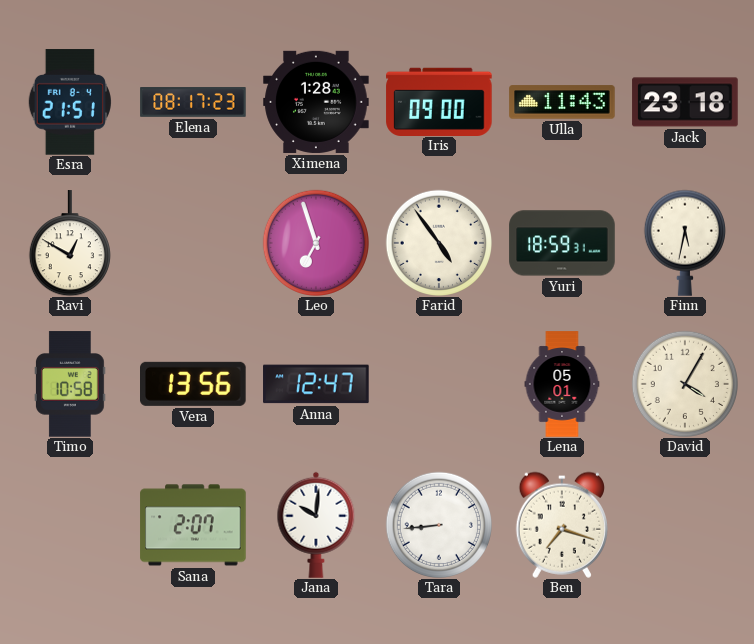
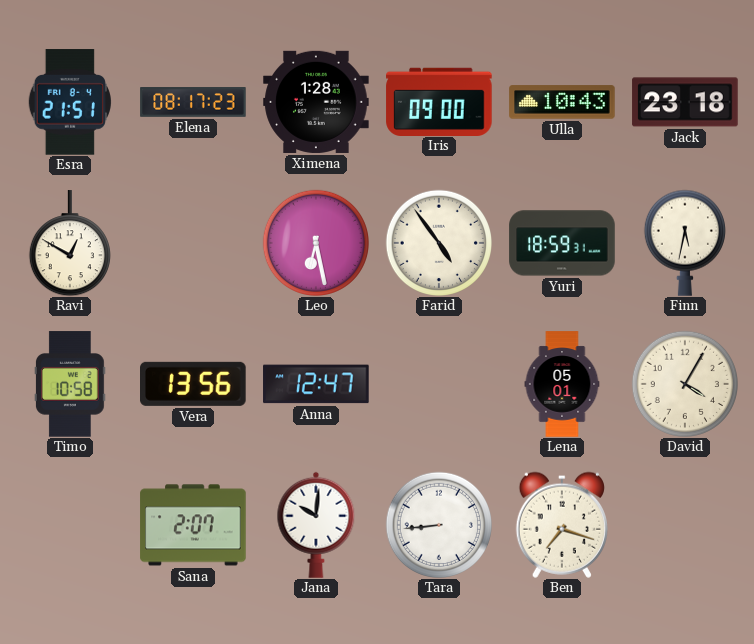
Ulla: 11:43 -> 10:43
Leo: 6:57 -> 6:28
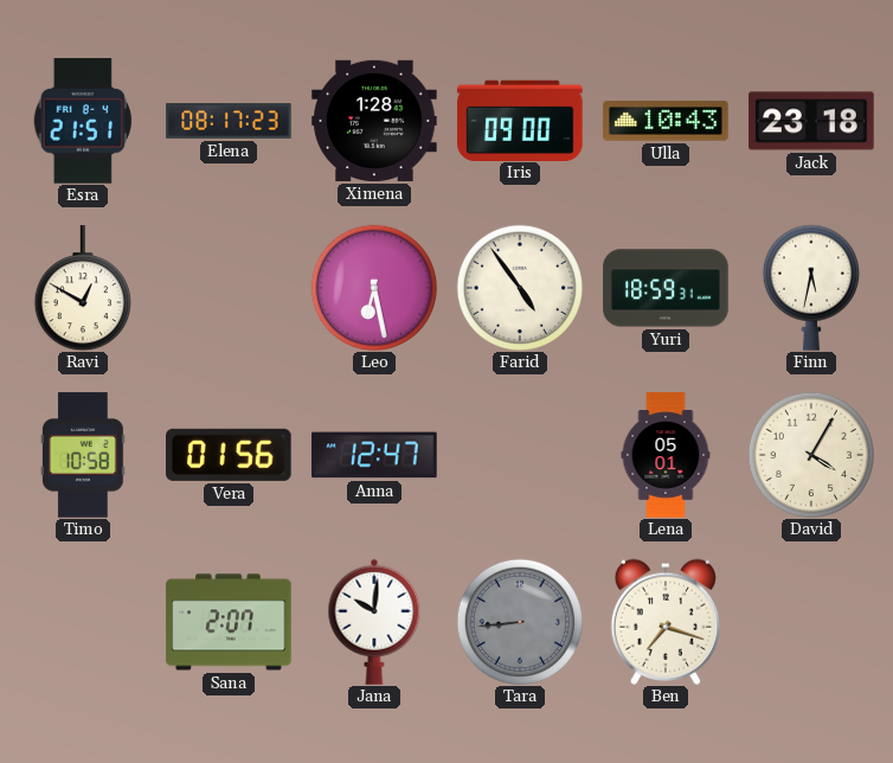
Vera: 13:56 -> 01:56
Tara dial: white -> grey
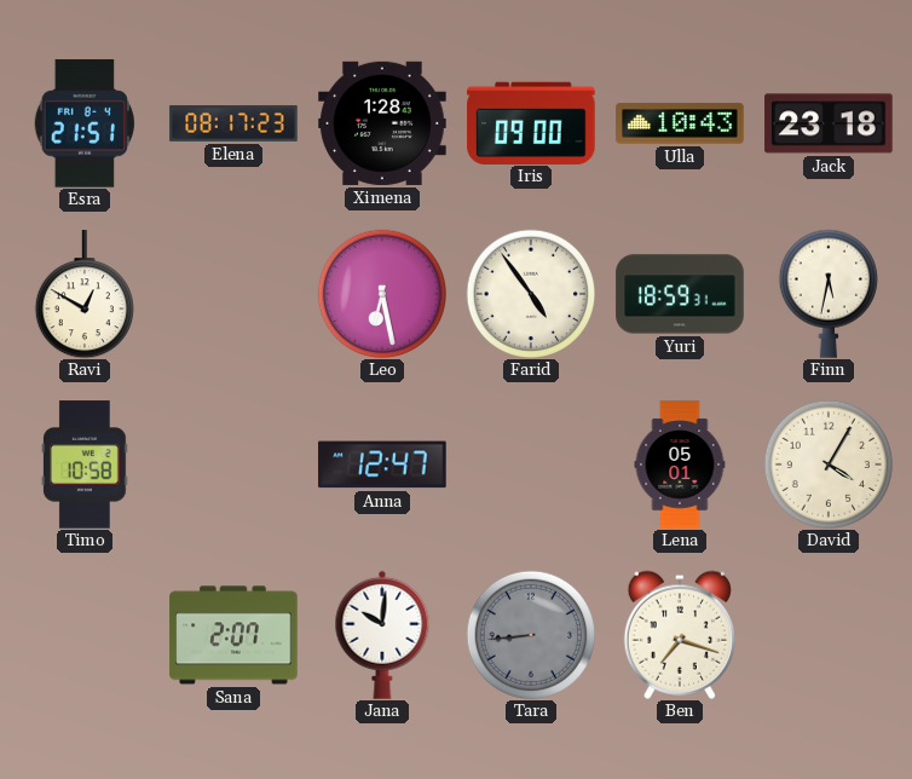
Vera: 01:56 -> none
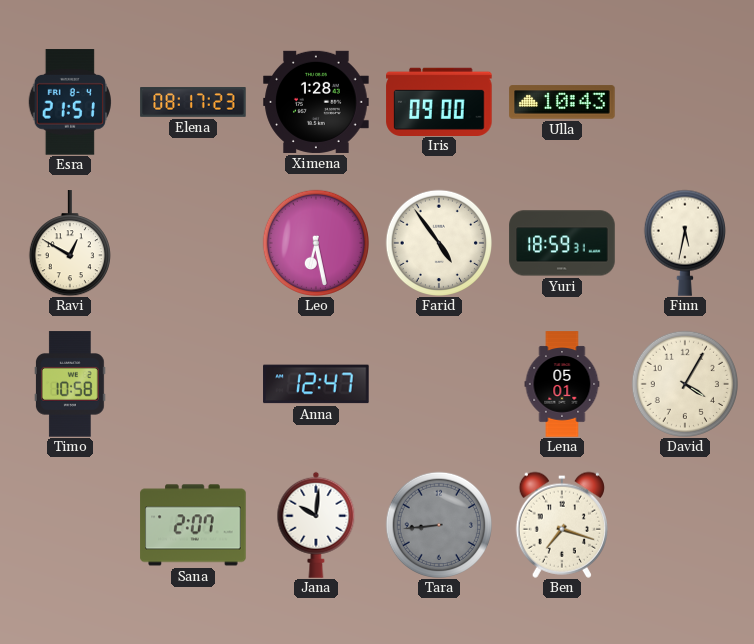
Jack: 23:18 -> none
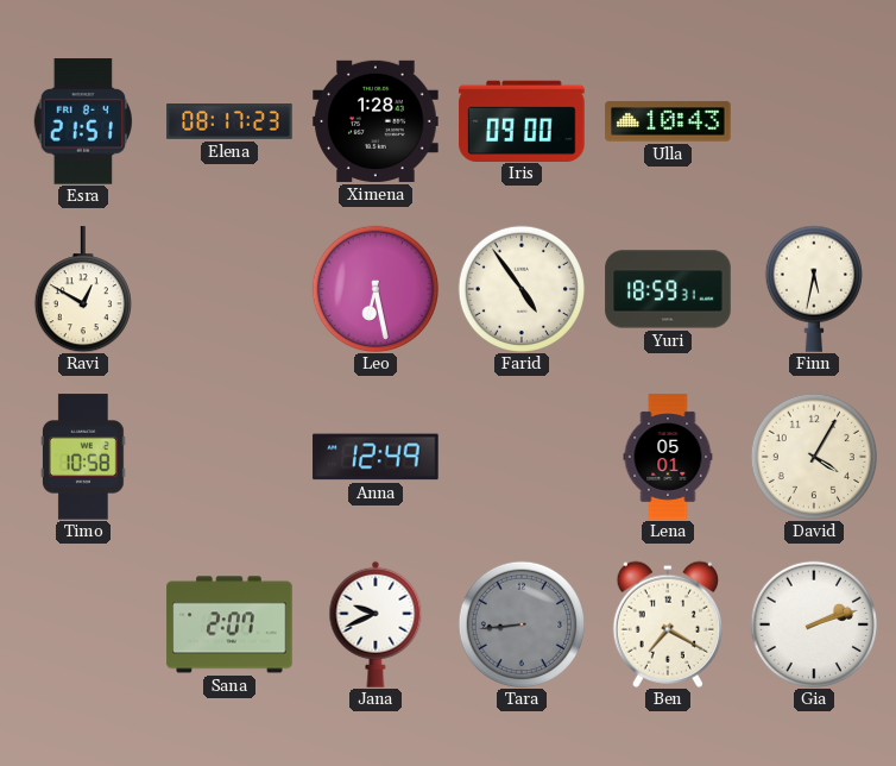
Anna: 12:47 -> 12:49
Jana: 10:01 -> 9:41
Ben: 7:18 -> 7:20
Gia: none -> 2:12
